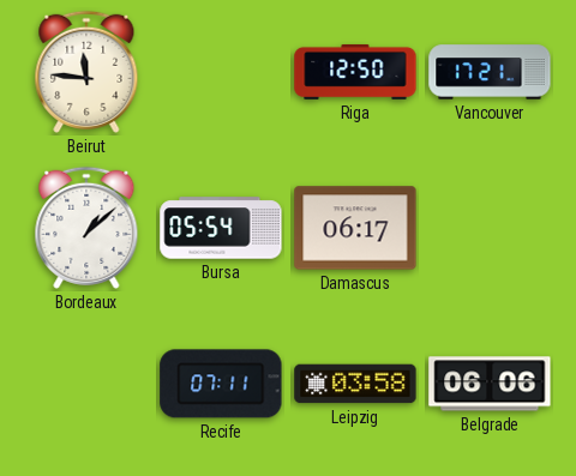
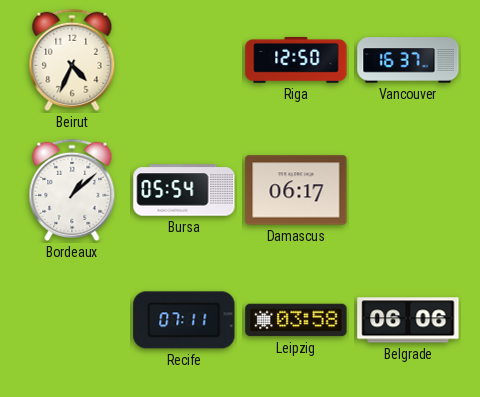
Beirut: 11:46 -> 4:34
Vancouver: 17:21 -> 16:37
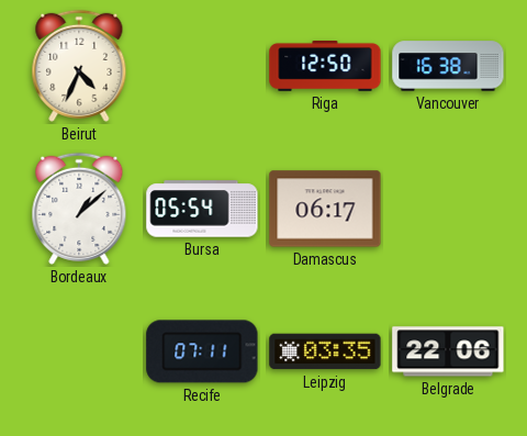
Vancouver: 16:37 -> 16:38
Leipzig: 03:58 -> 03:35
Belgrade: 06:06 -> 22:06
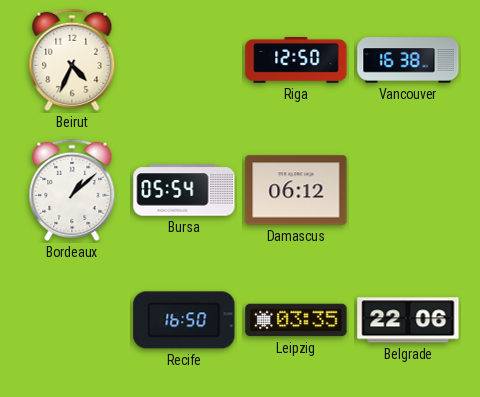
Damascus: 06:17 -> 06:12
Recife: 07:11 -> 16:50
